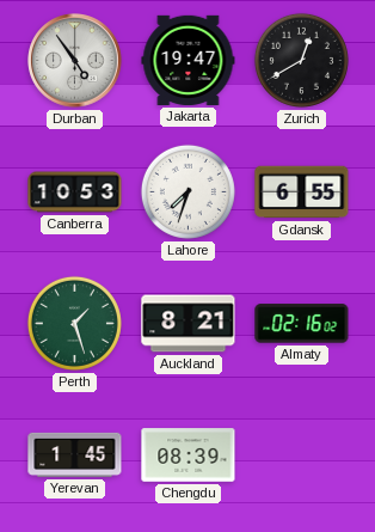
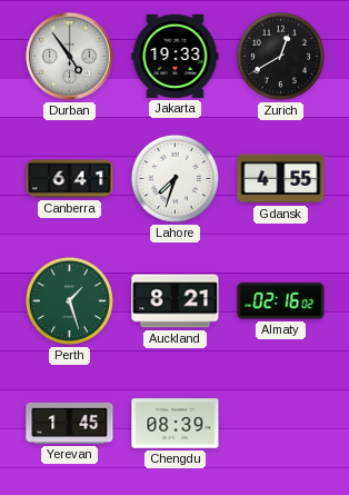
Jakarta: 19:47 -> 19:33
Canberra: 10:53 -> 6:41
Gdansk: 6:55 -> 4:55
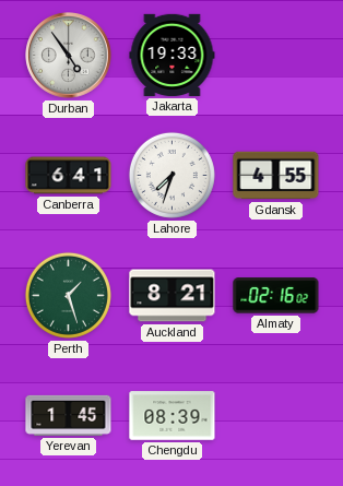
Zurich: 12:40 -> none
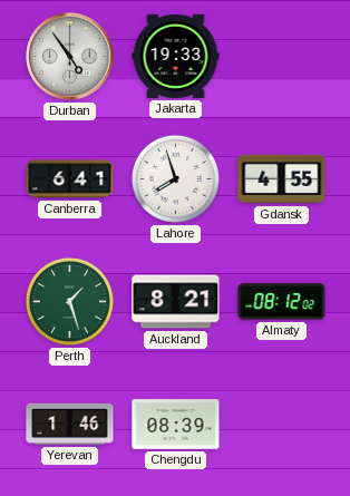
Lahore: 7:33 -> 7:57
Almaty: 02:16 -> 08:12
Yerevan: 1:45 -> 1:46
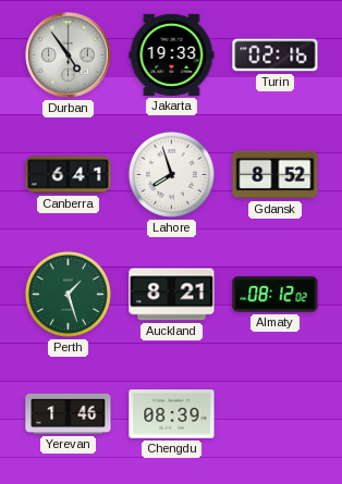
Turin: none -> 02:16
Gdansk: 4:55 -> 8:52
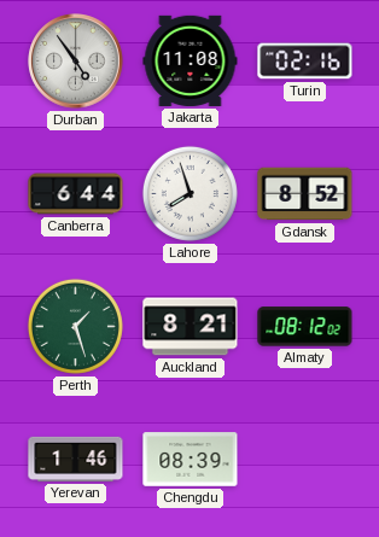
Jakarta: 19:33 -> 11:08
Canberra: 6:41 -> 6:44
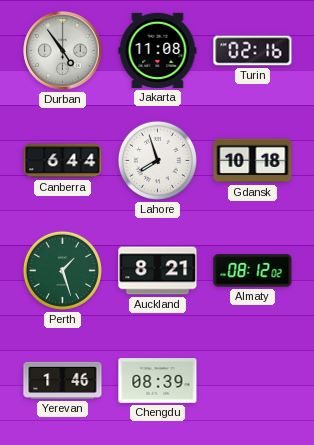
Gdansk: 8:52 -> 10:18
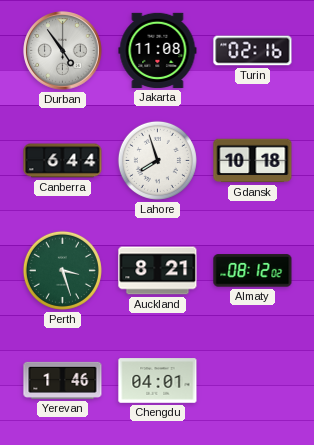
Perth: 1:27 -> 3:27
Chengdu: 08:39 -> 04:01
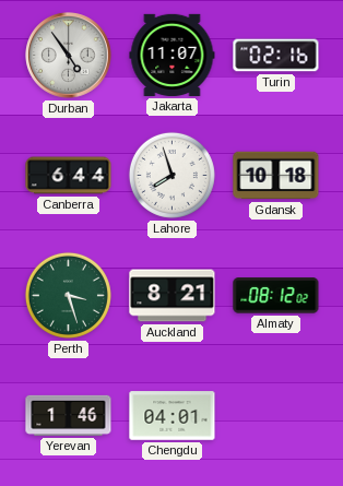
Jakarta: 11:08 -> 11:07
